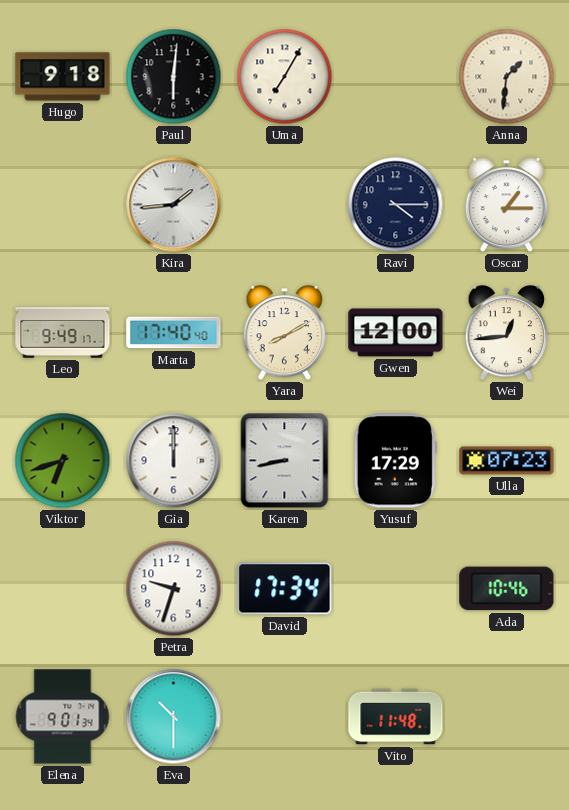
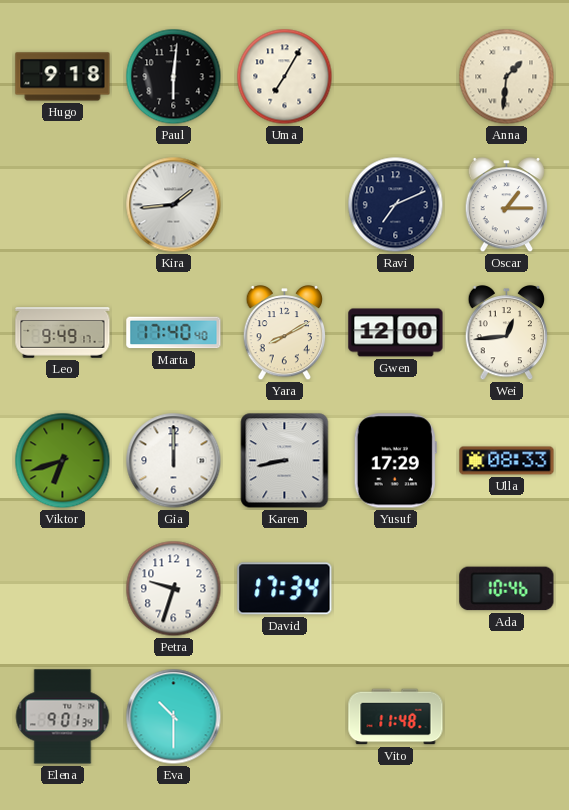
Ravi: 4:15 -> 7:11
Ulla: 07:23 -> 08:33
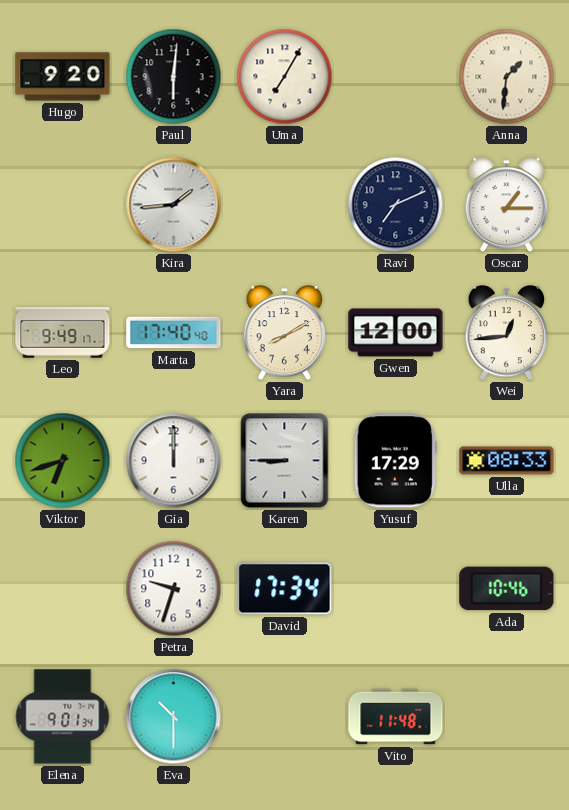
Hugo: 9:18 -> 9:20
Karen: 8:43 -> 8:45
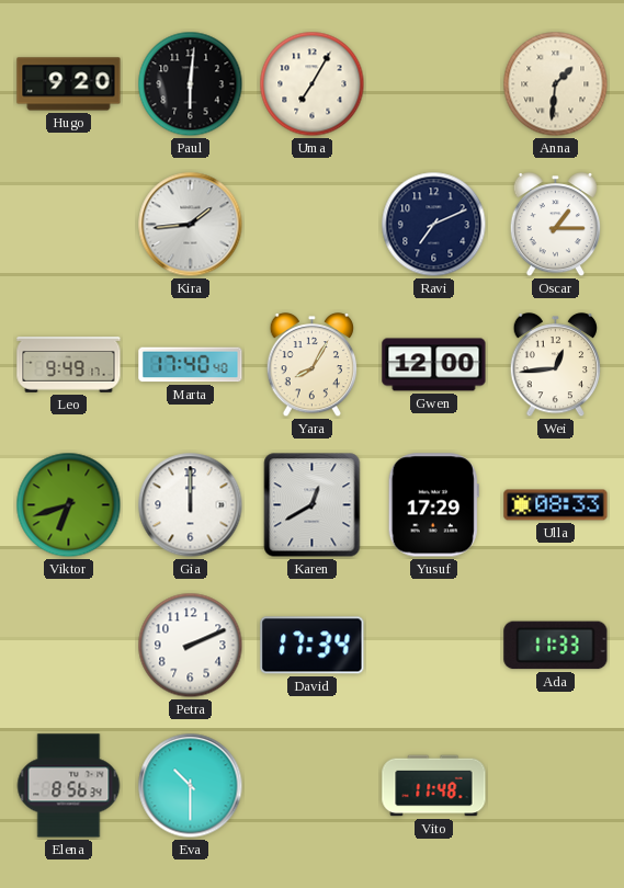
Yara: 8:10 -> 8:05
Karen: 8:45 -> 12:40
Petra: 9:33 -> 2:11
Ada: 10:46 -> 11:33
Elena: 9:01 -> 8:56
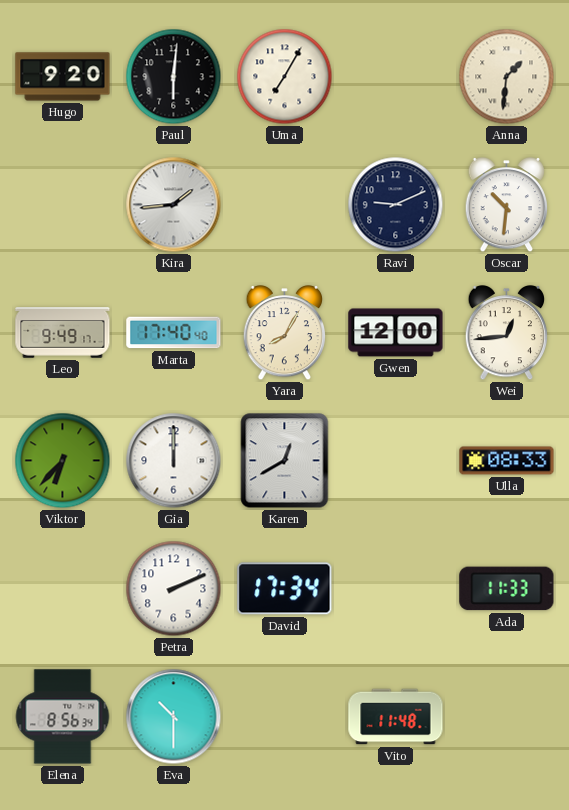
Ravi: 7:11 -> 9:11
Oscar: 1:15 -> 10:31
Viktor: 6:42 -> 6:37
Yusuf: 17:29 -> none
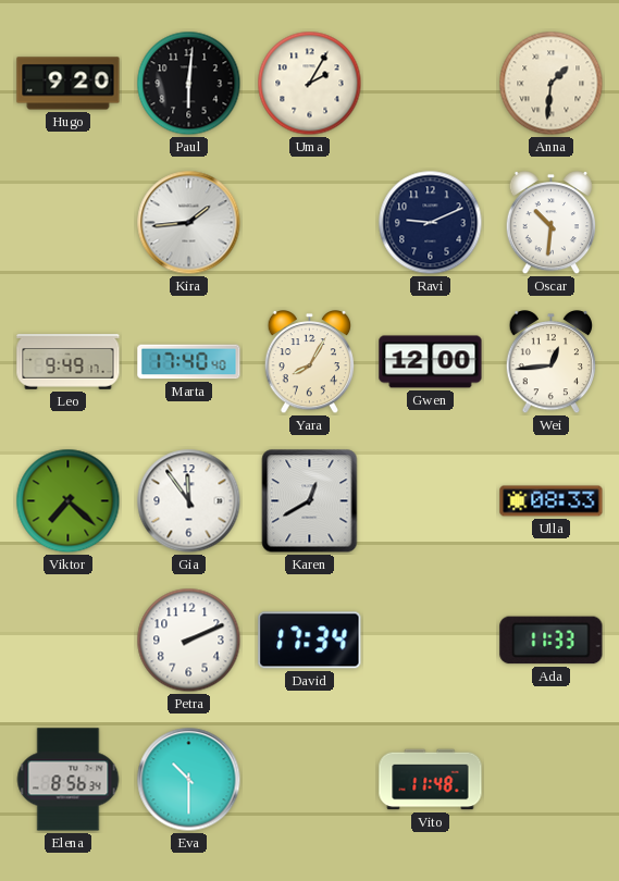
Uma: 7:05 -> 2:05
Viktor: 6:37 -> 7:22
Gia: 12:00 -> 11:54
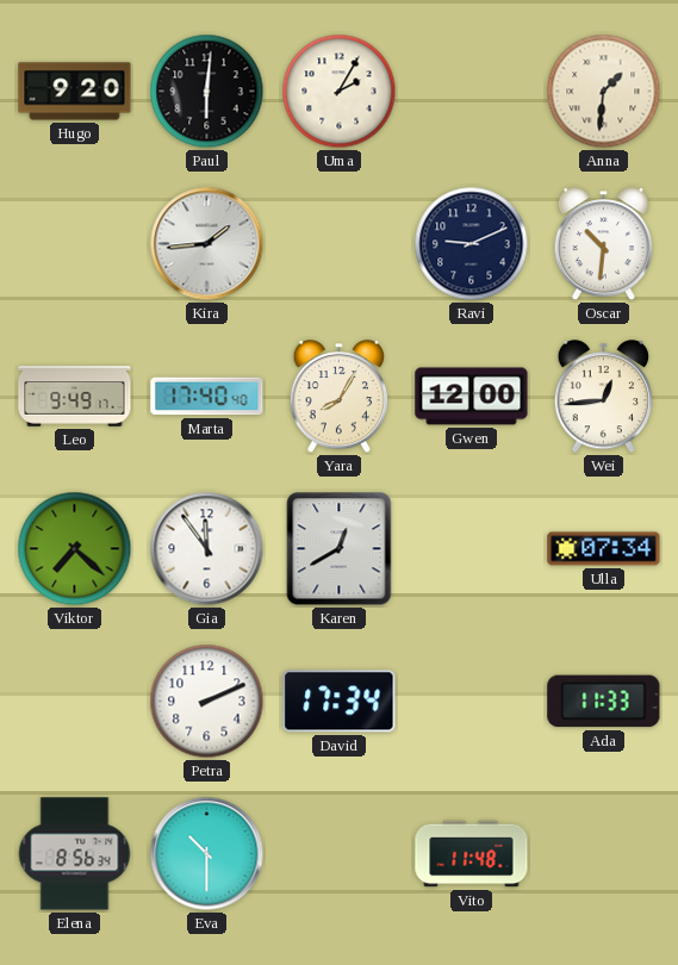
Ulla: 08:33 -> 07:34
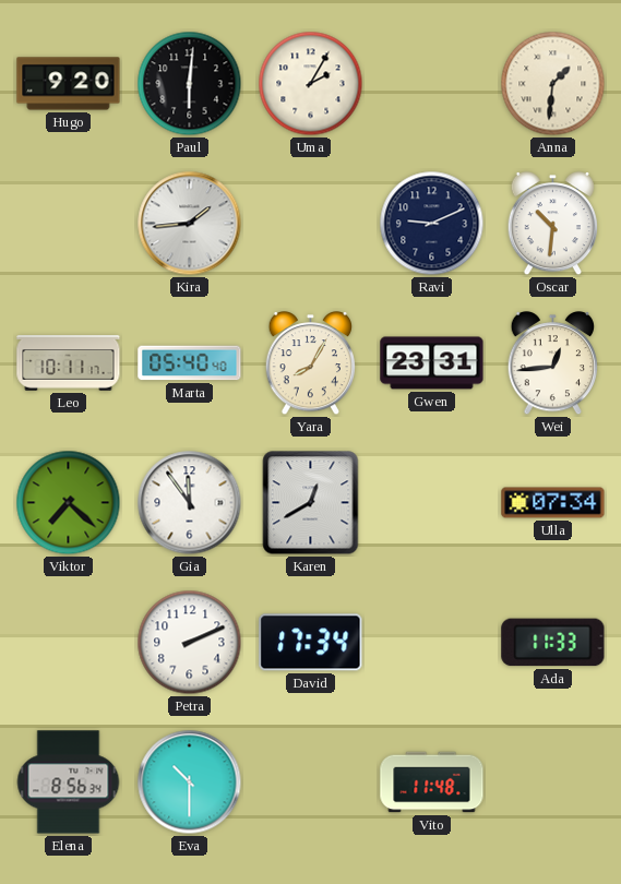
Leo: 9:49 -> 10:11
Marta: 17:40 -> 05:40
Gwen: 12:00 -> 23:31
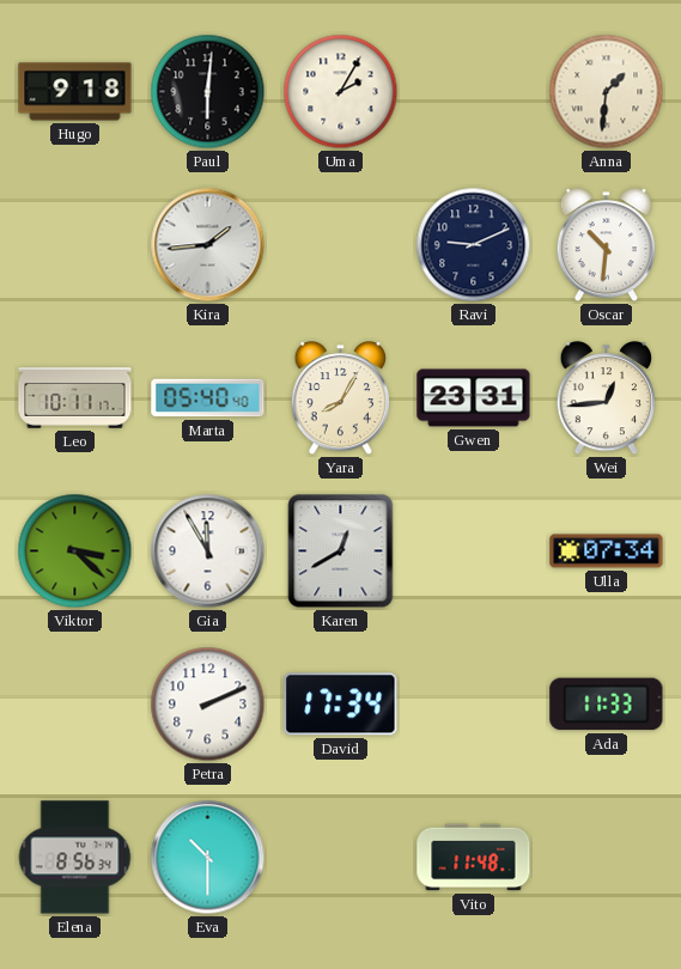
Hugo: 9:20 -> 9:18
Viktor: 7:22 -> 3:22
Gia: 11:54 -> 11:55
